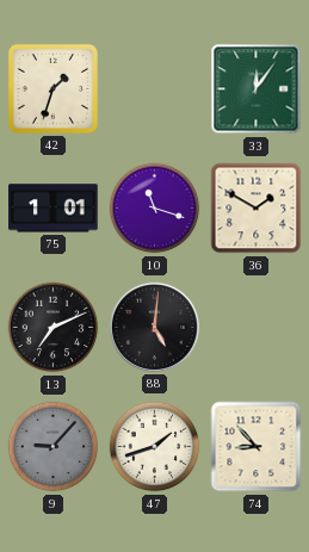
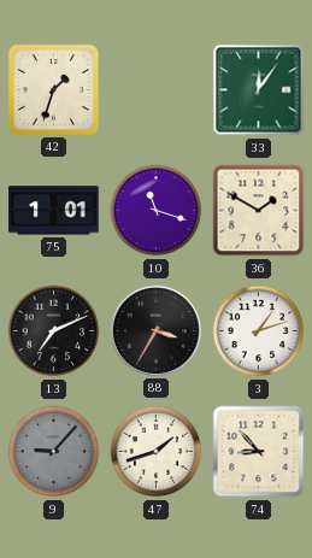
88: 5:01 -> 3:35
3: none -> 1:12
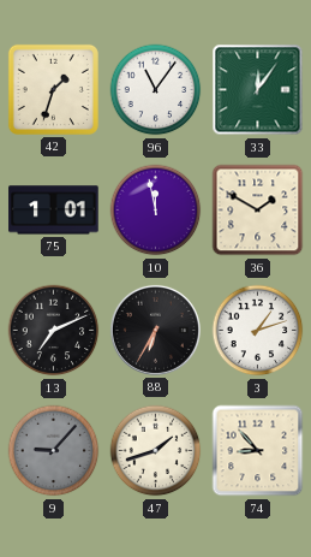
96: none -> 11:06
10: 11:18 -> 11:58
88: 3:35 -> 6:35
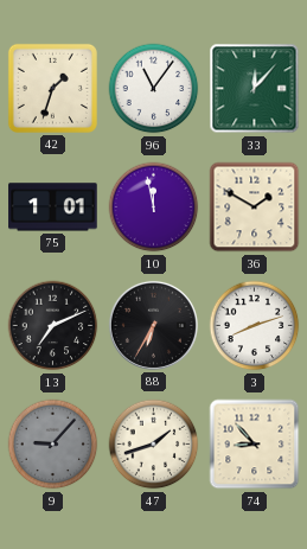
33: 12:06 -> 12:07
3: 1:12 -> 8:12
